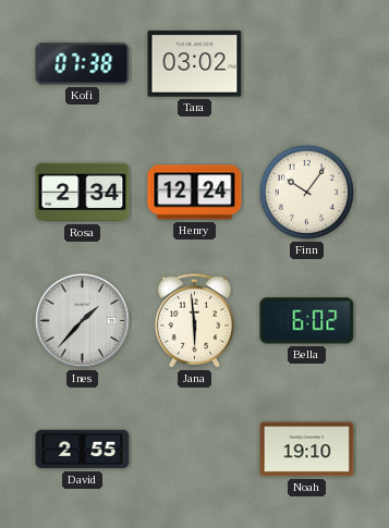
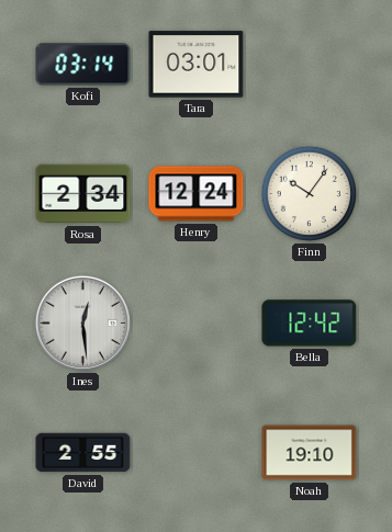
Kofi: 07:38 -> 03:14
Tara: 03:02 -> 03:01
Ines: 1:37 -> 12:29
Jana: 5:59 -> none
Bella: 6:02 -> 12:42
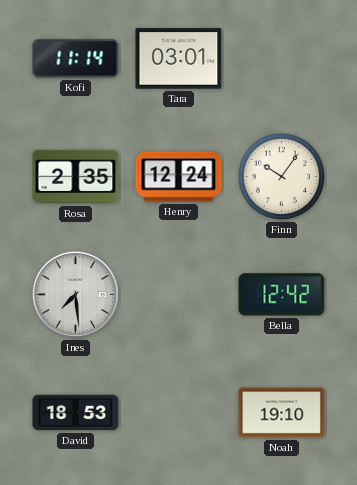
Kofi: 03:14 -> 11:14
Rosa: 2:34 -> 2:35
Ines: 12:29 -> 7:29
David: 2:55 -> 18:53
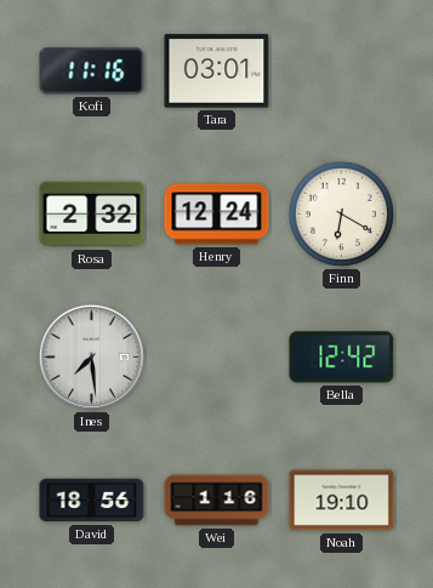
Kofi: 11:14 -> 11:16
Rosa: 2:35 -> 2:32
Finn: 10:06 -> 6:20
David: 18:53 -> 18:56
Wei: none -> 1:16
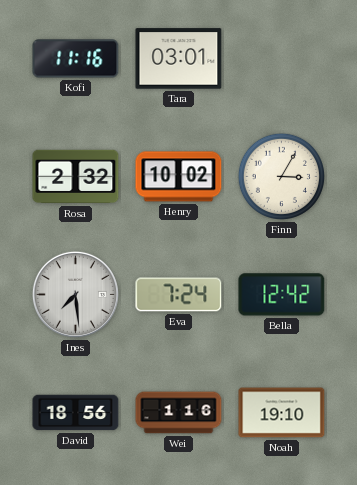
Henry: 12:24 -> 10:02
Finn: 6:20 -> 3:05
Eva: none -> 7:24
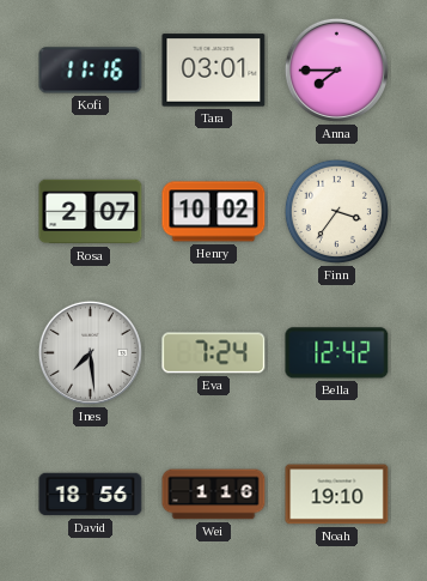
Anna: none -> 7:45
Rosa: 2:32 -> 2:07
Finn: 3:05 -> 3:36
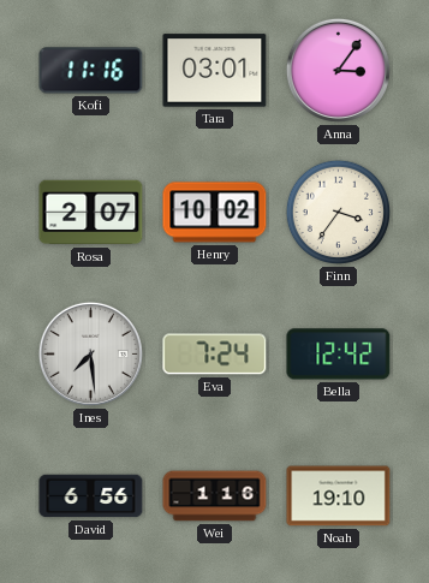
Anna: 7:45 -> 3:06
David: 18:56 -> 6:56
